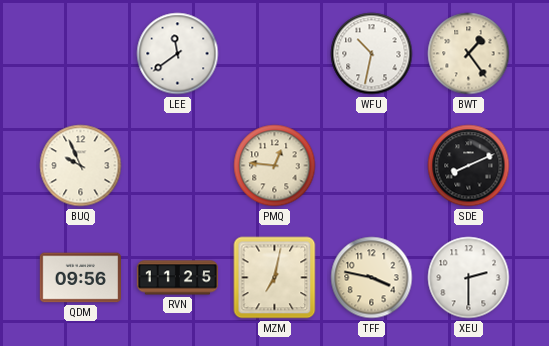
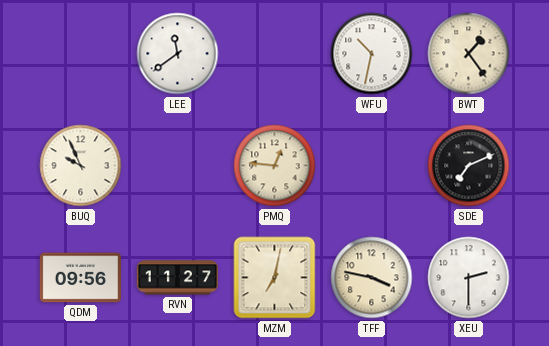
SDE: 8:11 -> 7:11
RVN: 11:25 -> 11:27
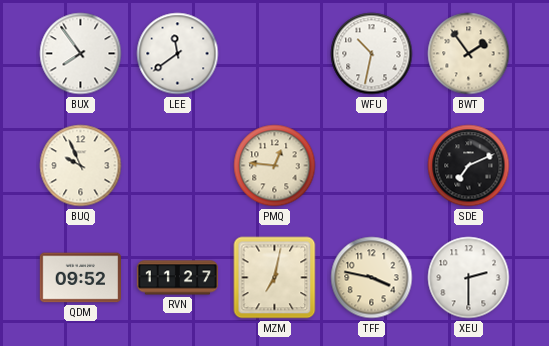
BUX: none -> 7:54
BWT: 1:24 -> 1:54
QDM: 09:56 -> 09:52
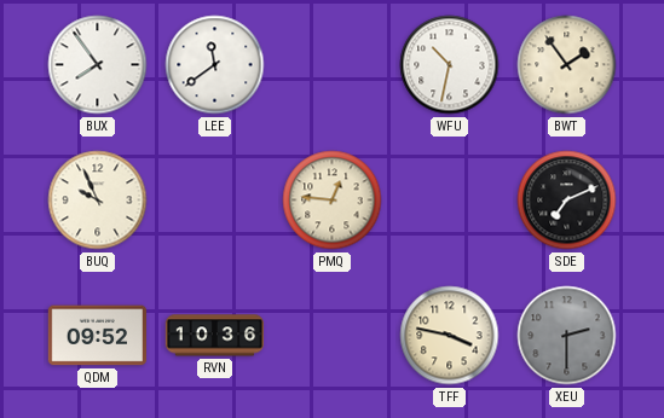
RVN: 11:27 -> 10:36
MZM: 7:02 -> none
XEU dial: white -> grey
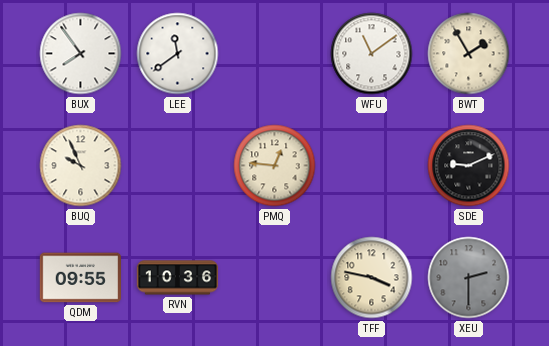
WFU: 10:32 -> 11:09
BWT: 1:54 -> 1:55
SDE: 7:11 -> 9:11
QDM: 09:52 -> 09:55
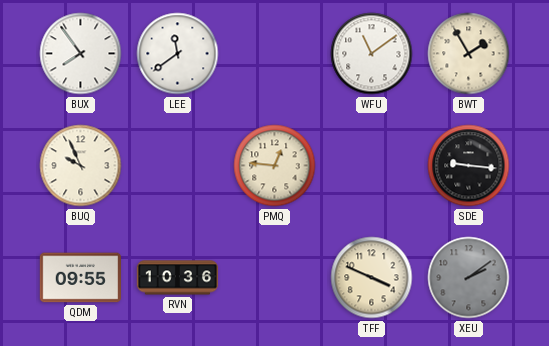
SDE: 9:11 -> 9:16
TFF: 3:47 -> 3:49
XEU: 2:30 -> 2:09
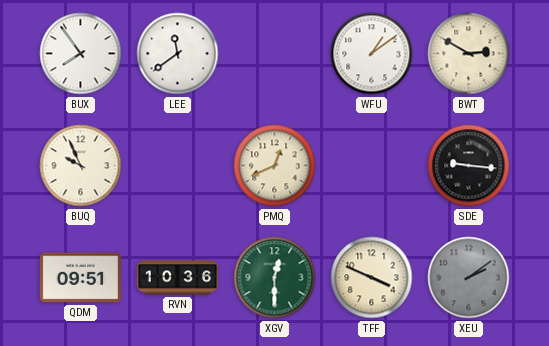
WFU: 11:09 -> 1:09
BWT: 1:55 -> 2:50
PMQ: 12:46 -> 12:41
QDM: 09:55 -> 09:51
XGV: none -> 12:30
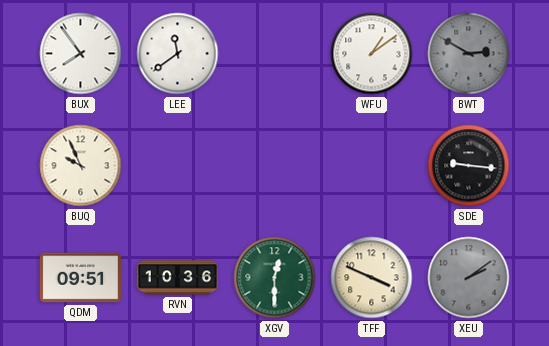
BWT dial: cream -> grey
PMQ: 12:41 -> none
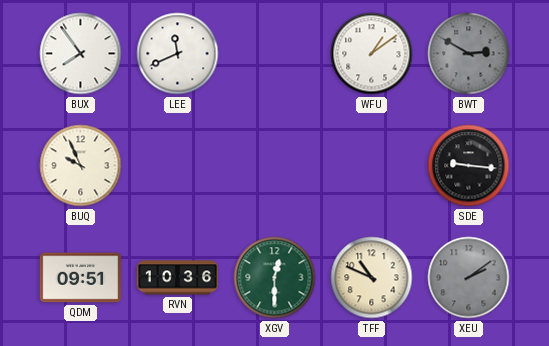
LEE: 11:39 -> 11:41
TFF: 3:49 -> 10:49
